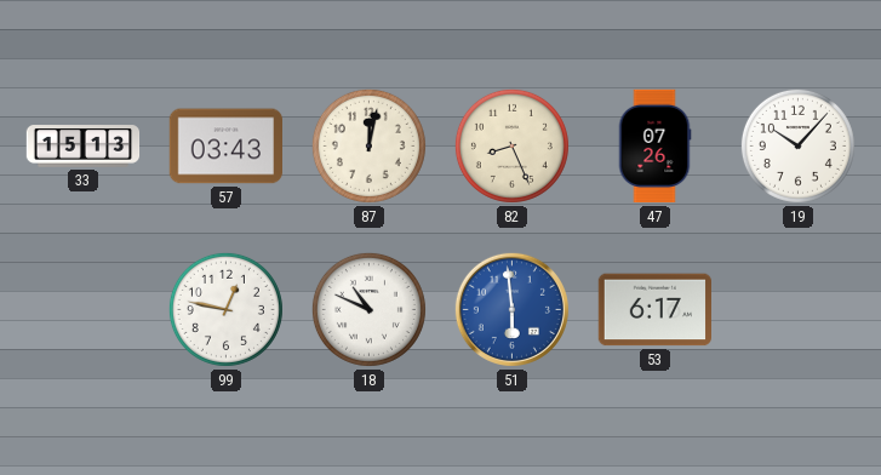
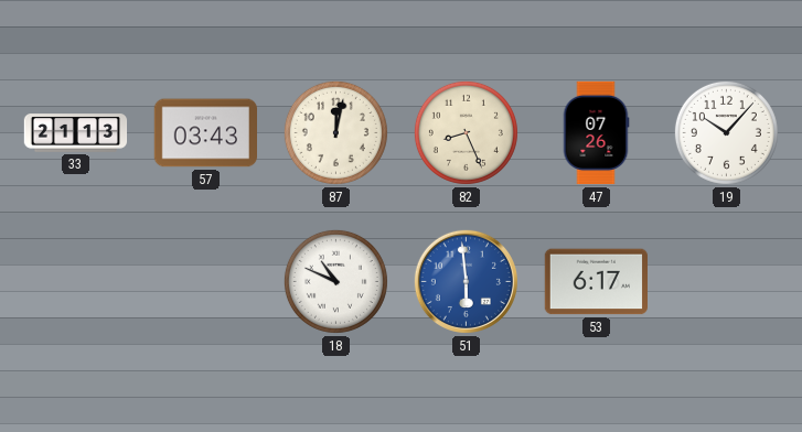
33: 15:13 -> 21:13
99: 12:47 -> none
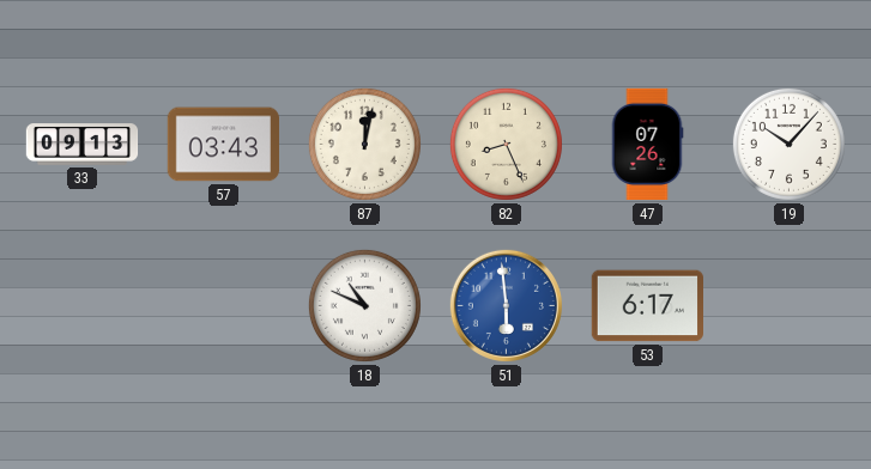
33: 21:13 -> 09:13
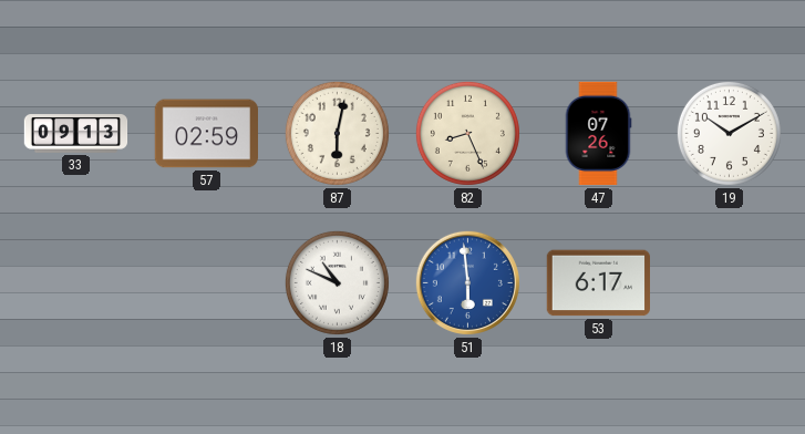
57: 03:43 -> 02:59
87: 12:02 -> 6:02
19: 10:07 -> 10:10
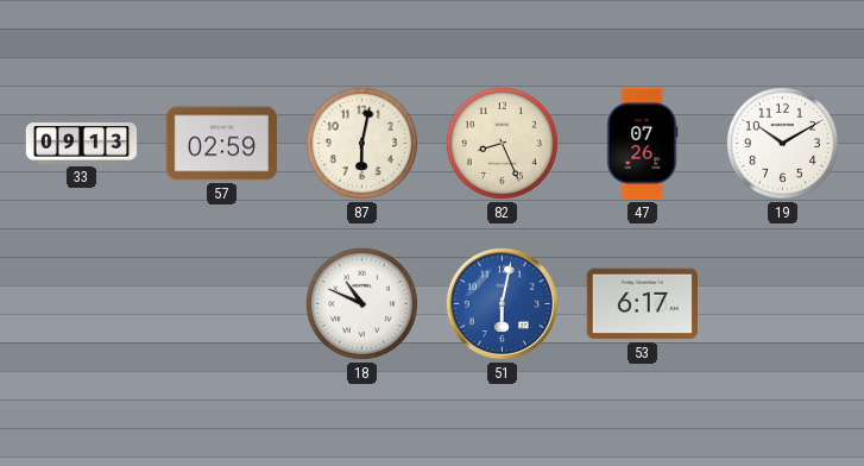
51: 5:59 -> 6:02
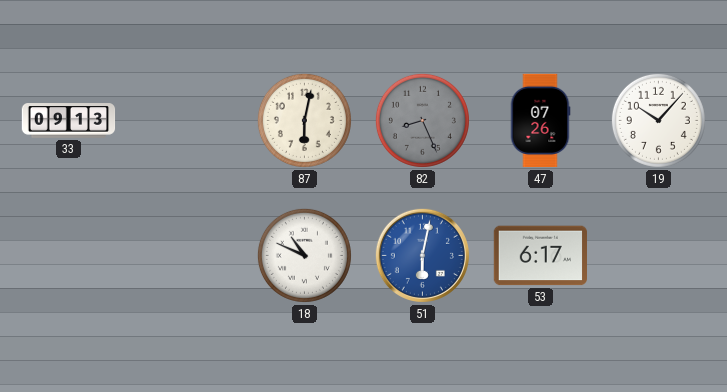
57: 02:59 -> none
82 dial: cream -> grey
19: 10:10 -> 10:07
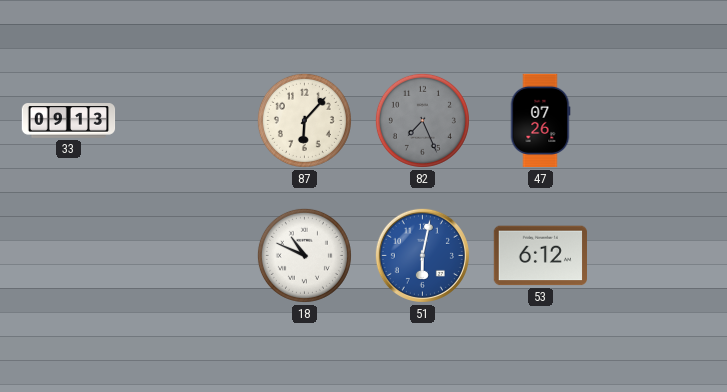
87: 6:02 -> 6:07
82: 8:26 -> 7:26
19: 10:07 -> none
53: 6:17 -> 6:12
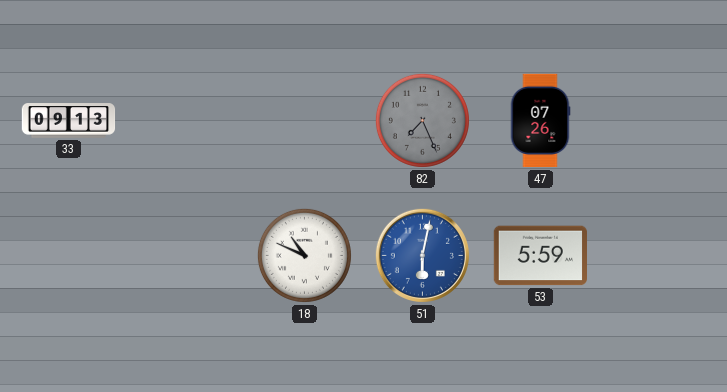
87: 6:07 -> none
53: 6:12 -> 5:59
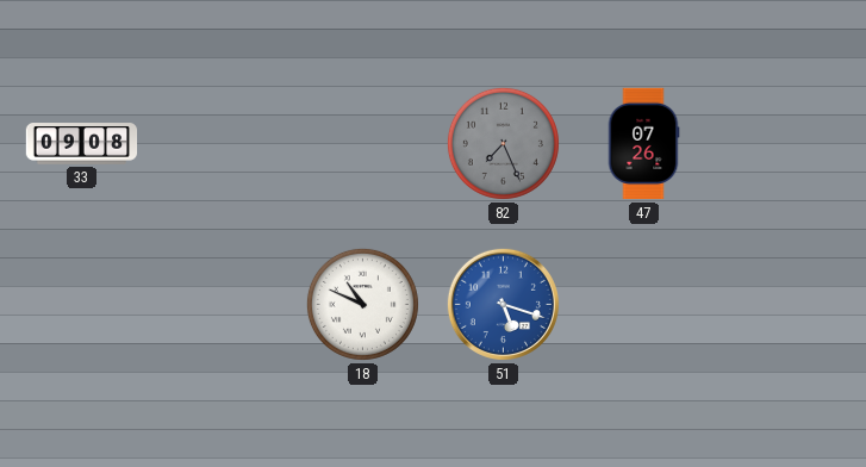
33: 09:13 -> 09:08
51: 6:02 -> 5:18
53: 5:59 -> none
